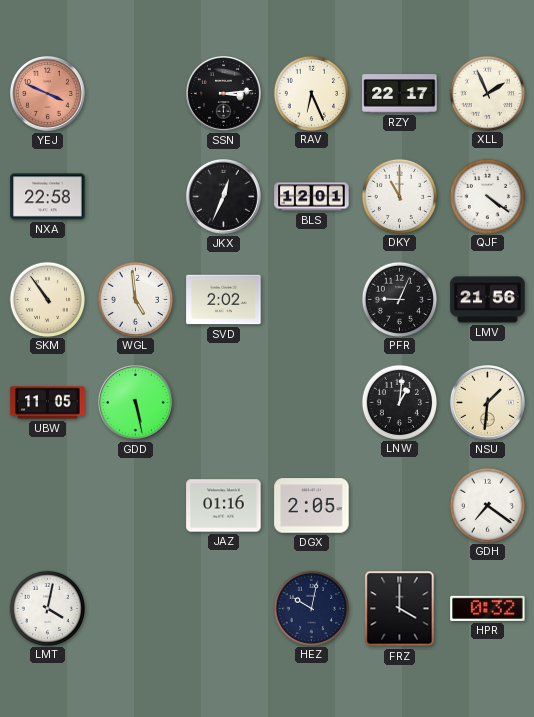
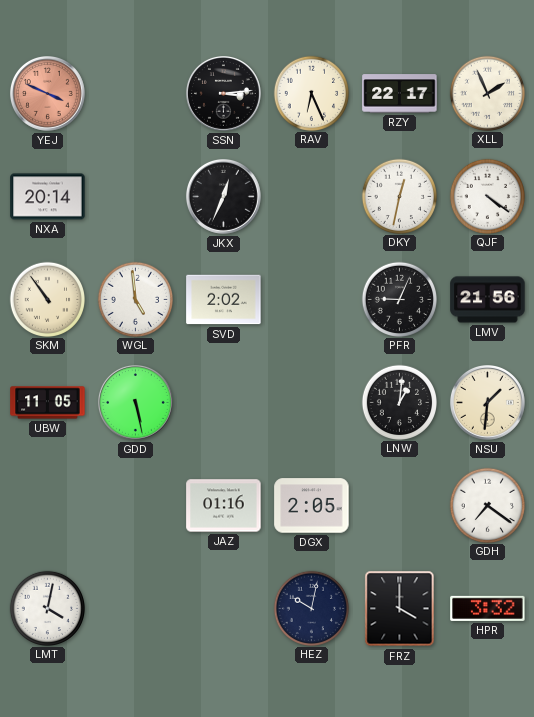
NXA: 22:58 -> 20:14
BLS: 12:01 -> none
DKY: 11:00 -> 12:32
HPR: 0:32 -> 3:32
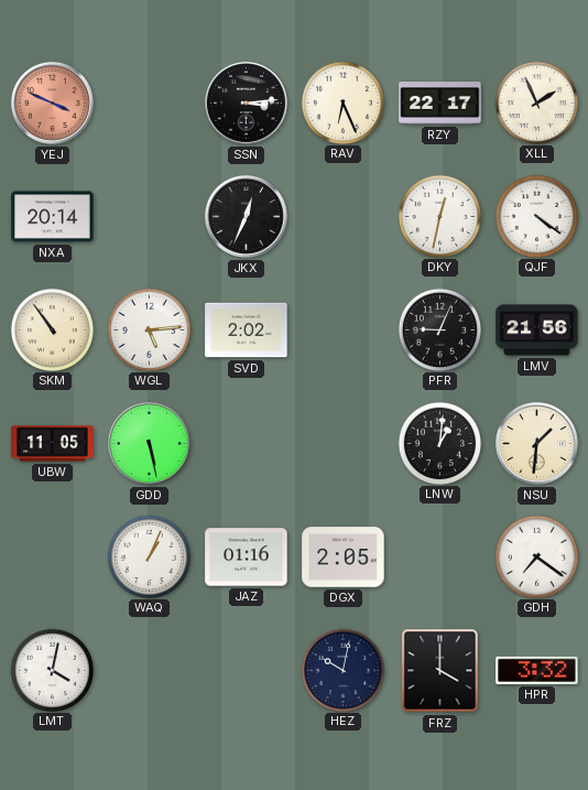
WGL: 4:59 -> 5:14
WAQ: none -> 1:04
